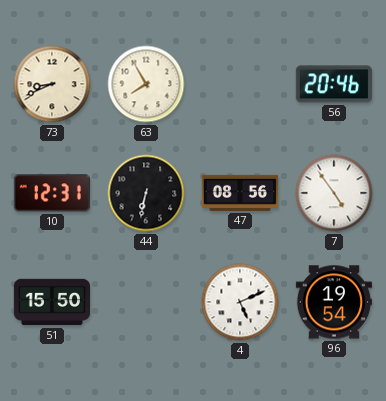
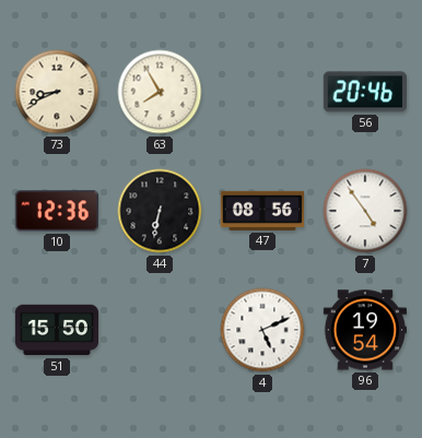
10: 12:31 -> 12:36
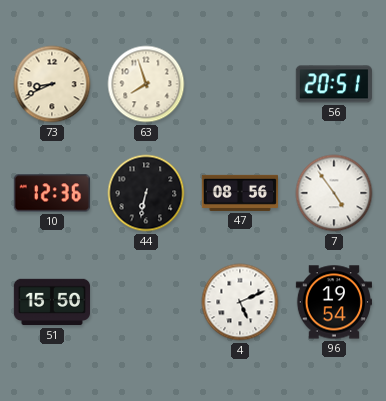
63: 7:55 -> 7:57
56: 20:46 -> 20:51
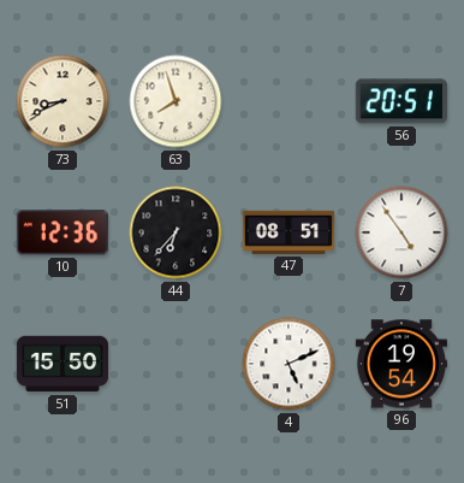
44: 6:32 -> 6:37
47: 08:56 -> 08:51
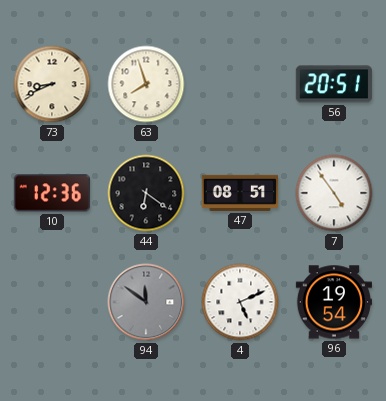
44: 6:37 -> 6:21
51: 15:50 -> none
94: none -> 11:51
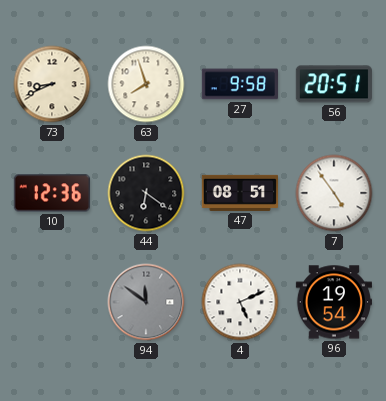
27: none -> 9:58
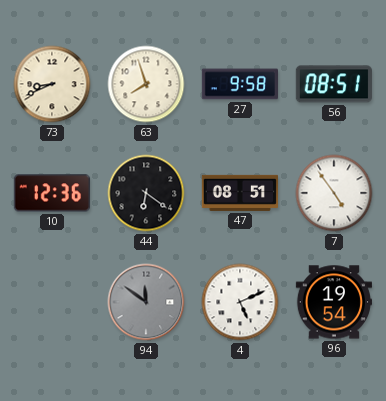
56: 20:51 -> 08:51
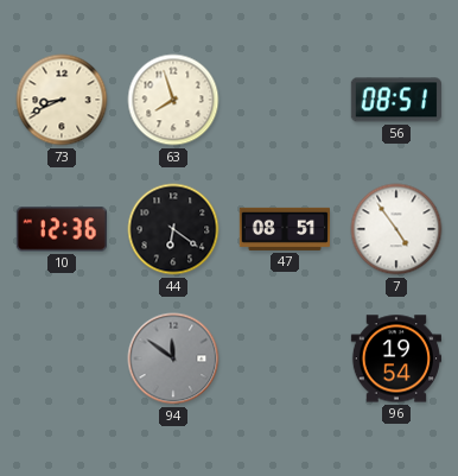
27: 9:58 -> none
4: 5:11 -> none
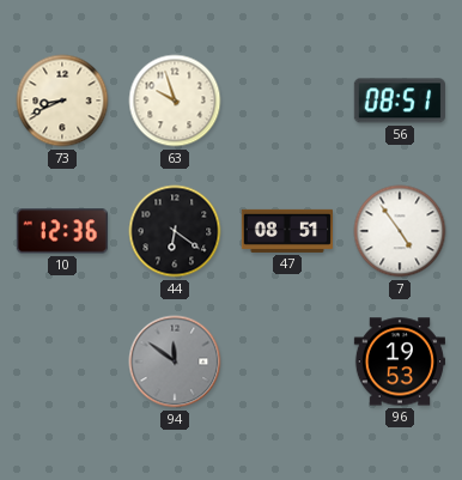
63: 7:57 -> 9:57
96: 19:54 -> 19:53
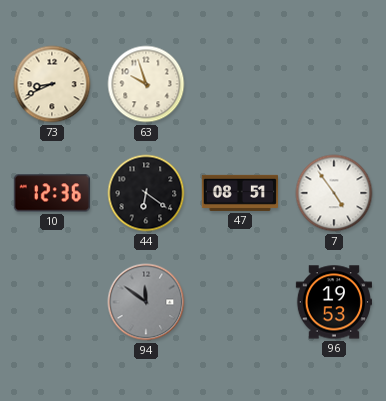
56: 08:51 -> none
